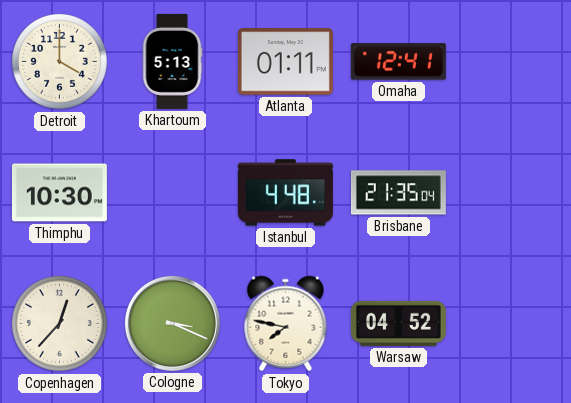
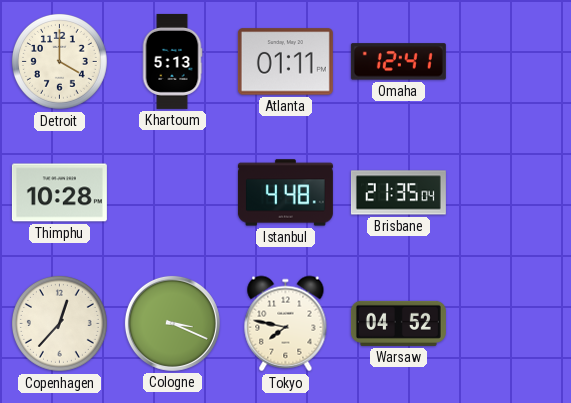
Thimphu: 10:30 -> 10:28
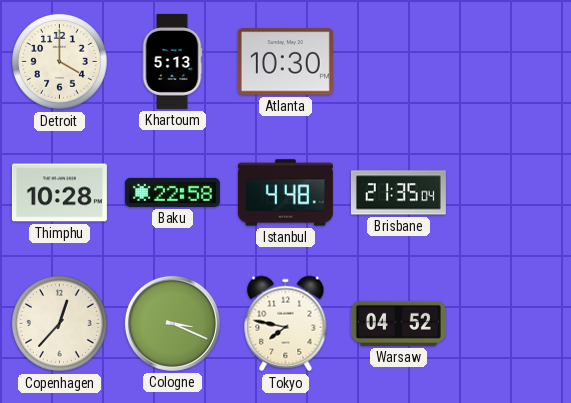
Atlanta: 01:11 -> 10:30
Omaha: 12:41 -> none
Baku: none -> 22:58
